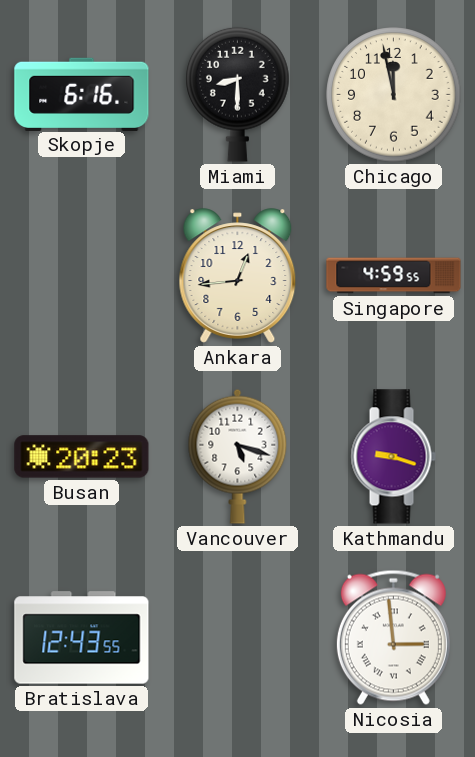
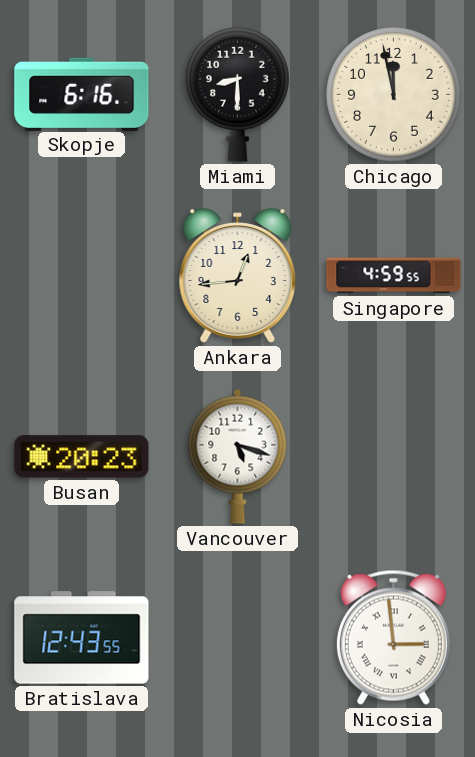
Kathmandu: 9:18 -> none
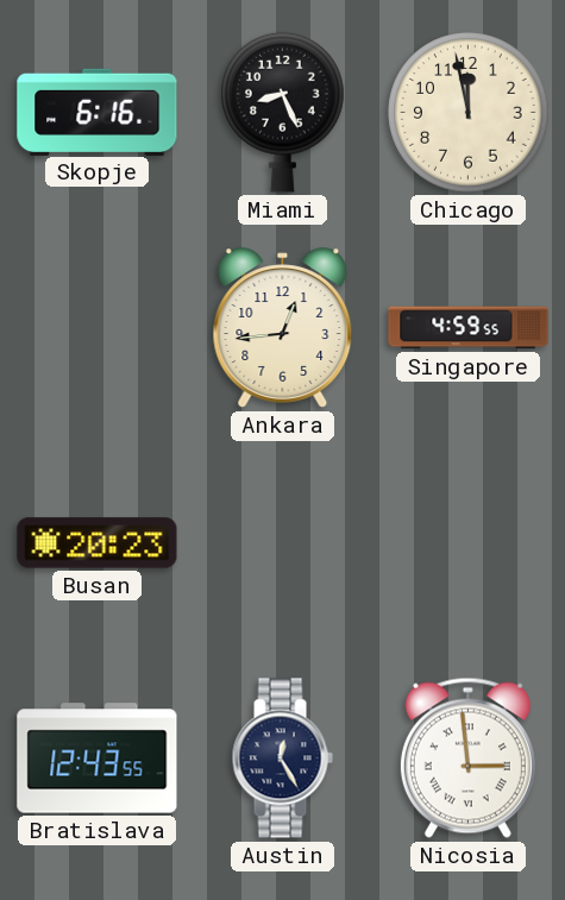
Miami: 8:30 -> 8:26
Vancouver: 5:18 -> none
Austin: none -> 12:25
